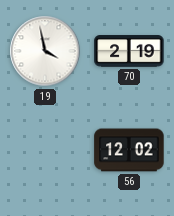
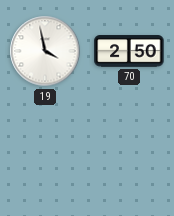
70: 2:19 -> 2:50
56: 12:02 -> none
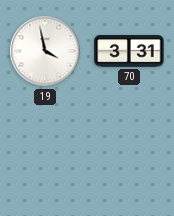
70: 2:50 -> 3:31
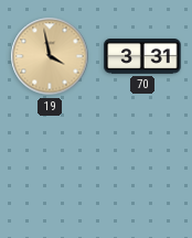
19 dial: white -> champagne
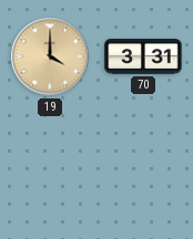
19: 3:58 -> 4:00
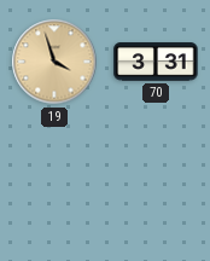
19: 4:00 -> 3:57
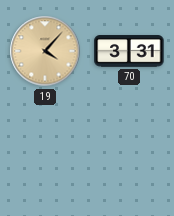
19: 3:57 -> 4:07
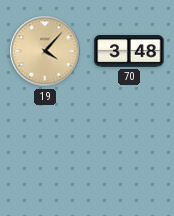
70: 3:31 -> 3:48
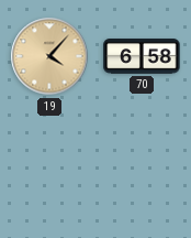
70: 3:48 -> 6:58
